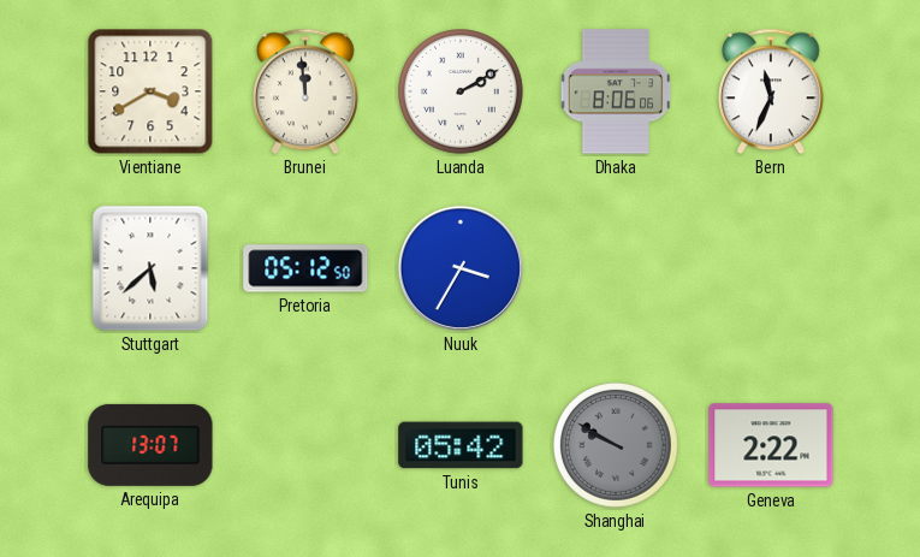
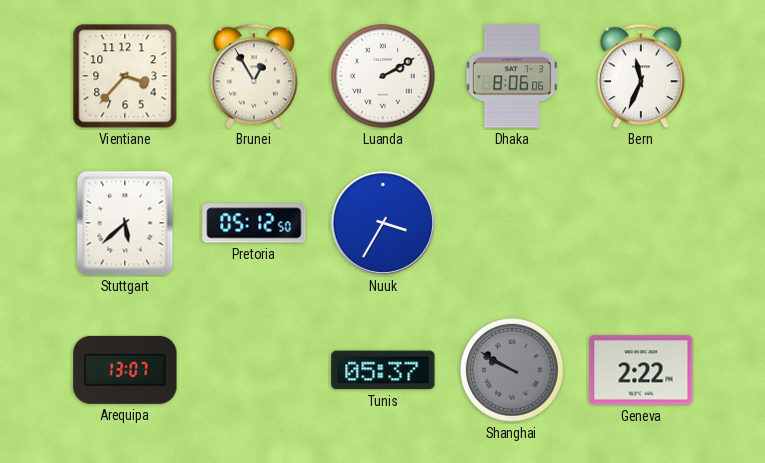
Vientiane: 3:40 -> 3:37
Brunei: 11:59 -> 12:55
Tunis: 05:42 -> 05:37
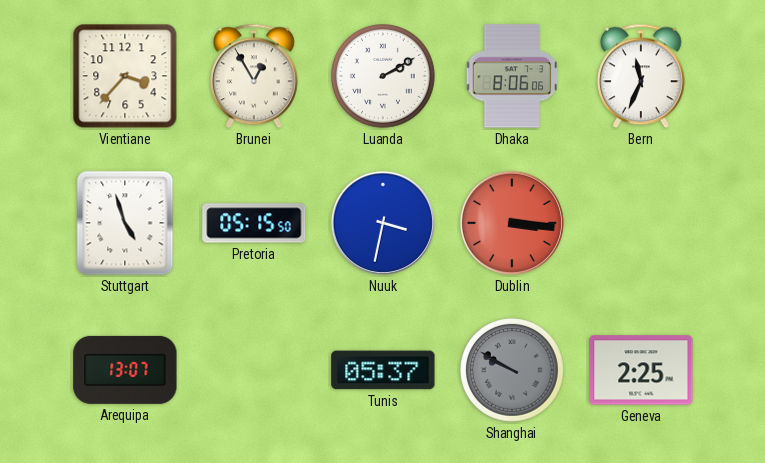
Stuttgart: 5:38 -> 4:57
Pretoria: 05:12 -> 05:15
Nuuk: 3:35 -> 3:32
Dublin: none -> 3:16
Geneva: 2:22 -> 2:25
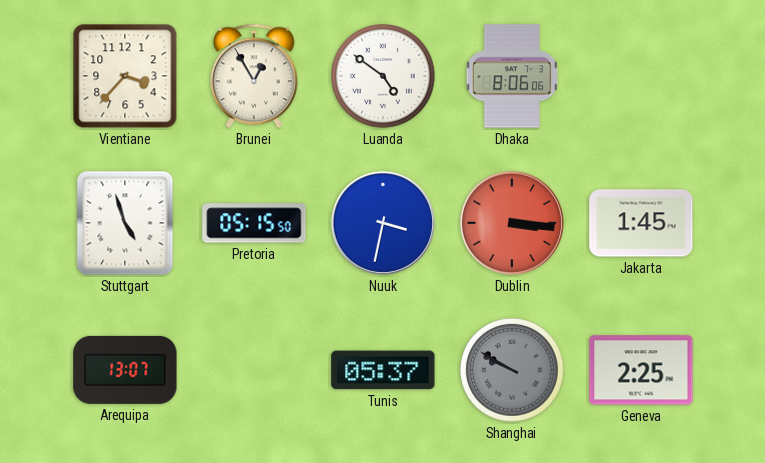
Luanda: 2:10 -> 4:51
Bern: 11:34 -> none
Jakarta: none -> 1:45
